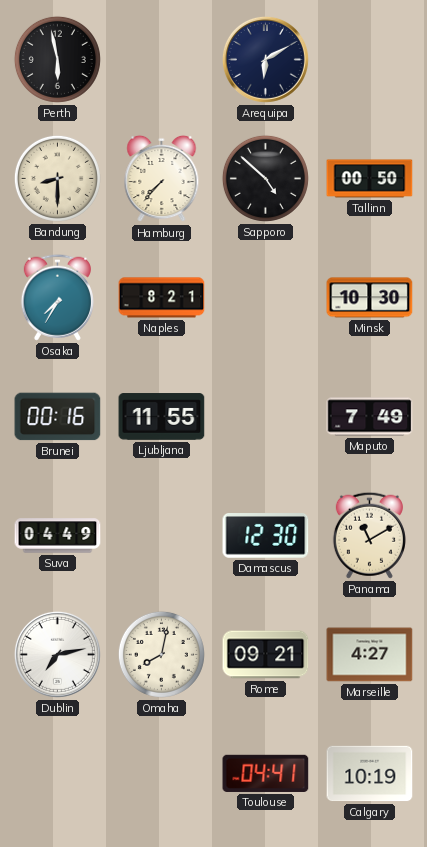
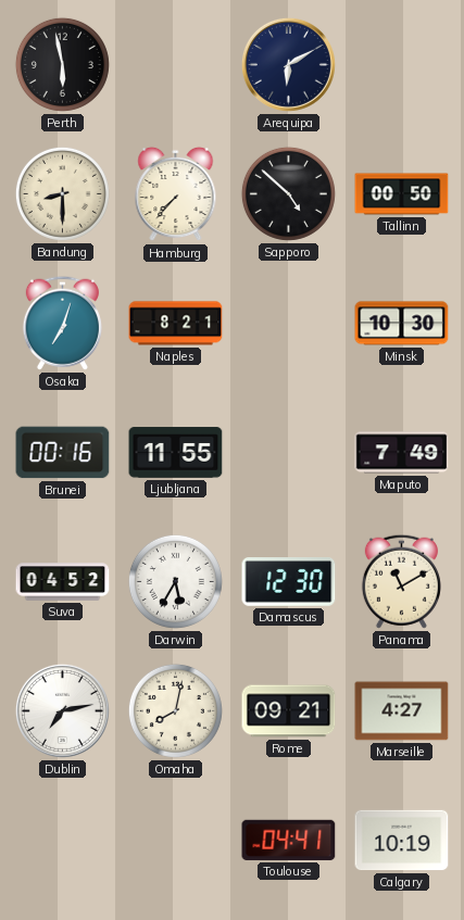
Osaka: 7:35 -> 7:03
Suva: 04:49 -> 04:52
Darwin: none -> 5:35
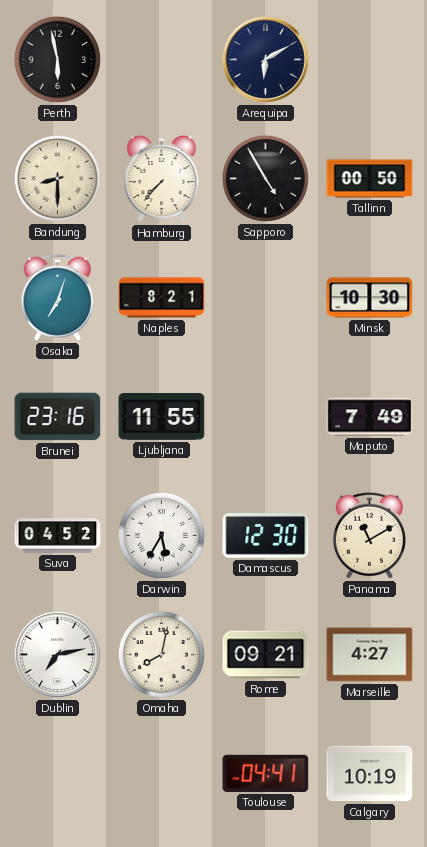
Sapporo: 4:52 -> 4:55
Brunei: 00:16 -> 23:16
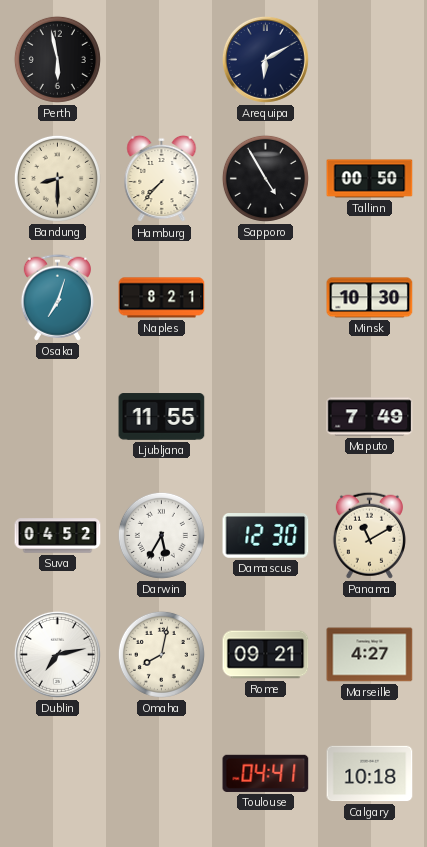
Brunei: 23:16 -> none
Calgary: 10:19 -> 10:18
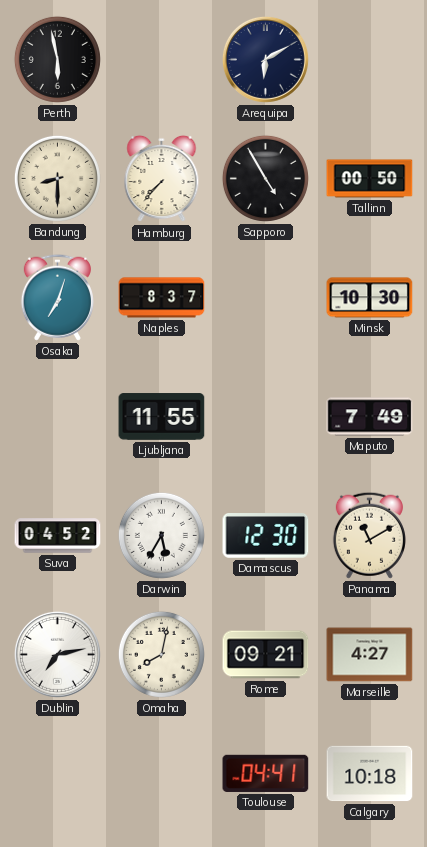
Naples: 8:21 -> 8:37
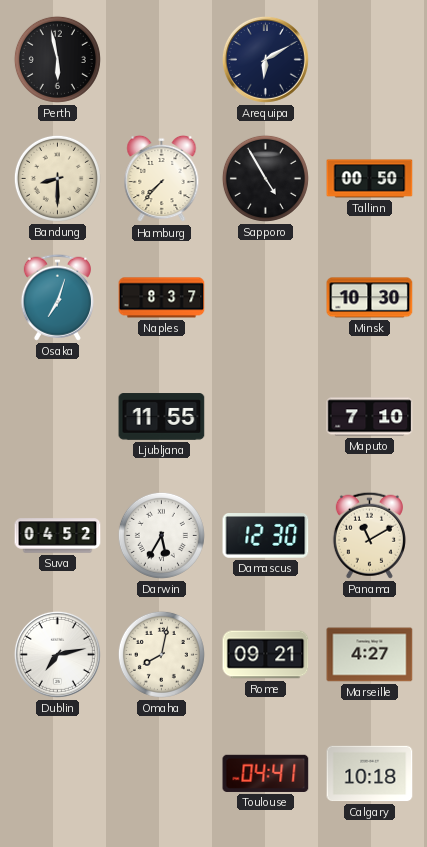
Maputo: 7:49 -> 7:10
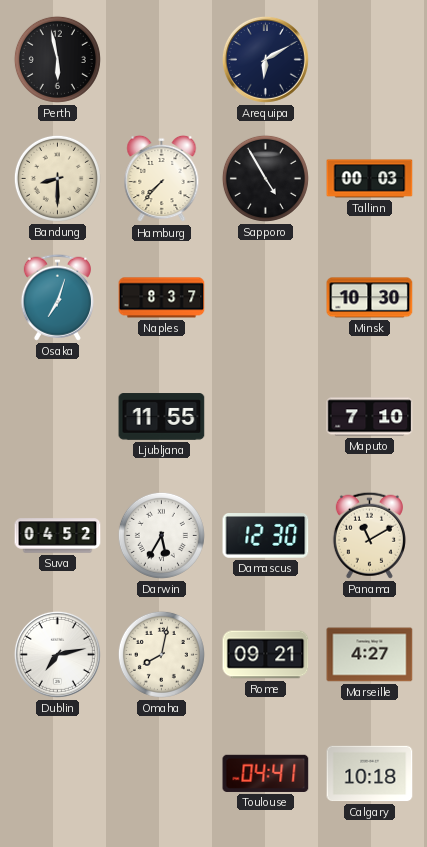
Tallinn: 00:50 -> 00:03
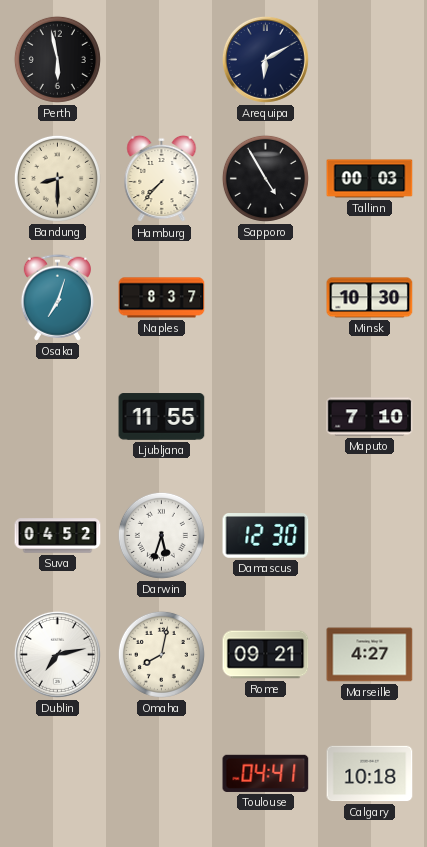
Darwin: 5:35 -> 5:33
Panama: 11:10 -> none
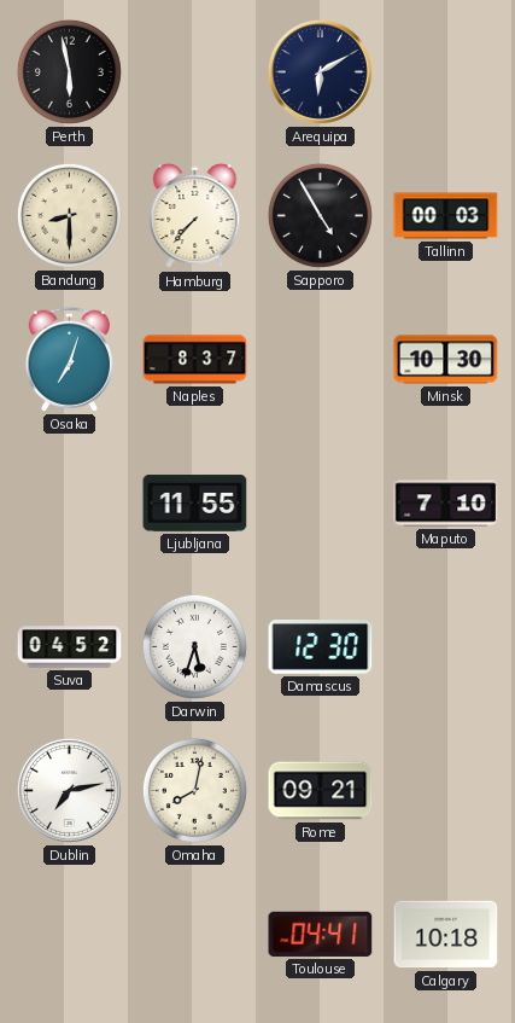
Marseille: 4:27 -> none
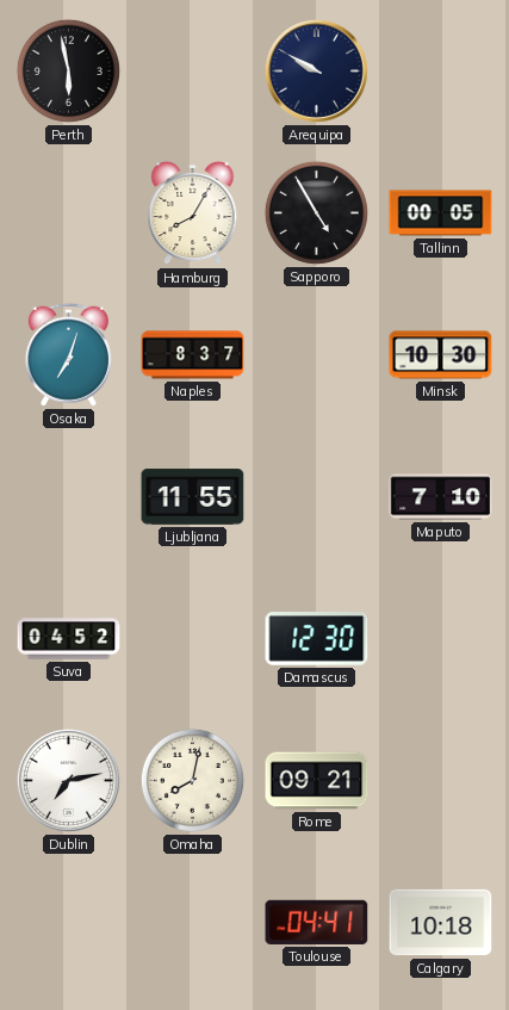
Arequipa: 6:10 -> 9:50
Bandung: 8:30 -> none
Hamburg: 7:37 -> 8:05
Tallinn: 00:03 -> 00:05
Darwin: 5:33 -> none
